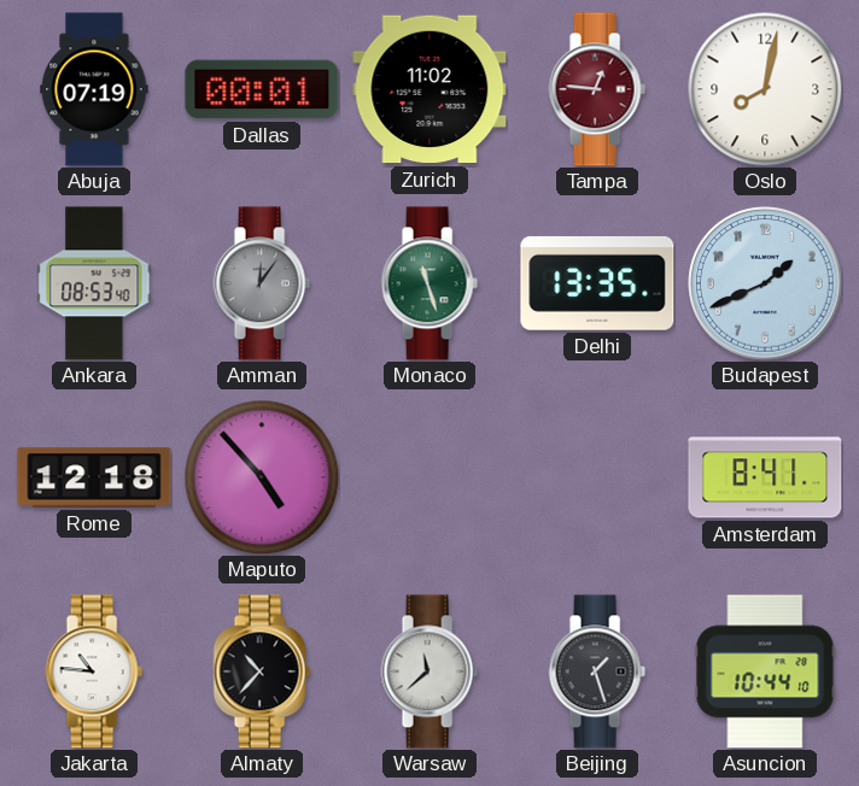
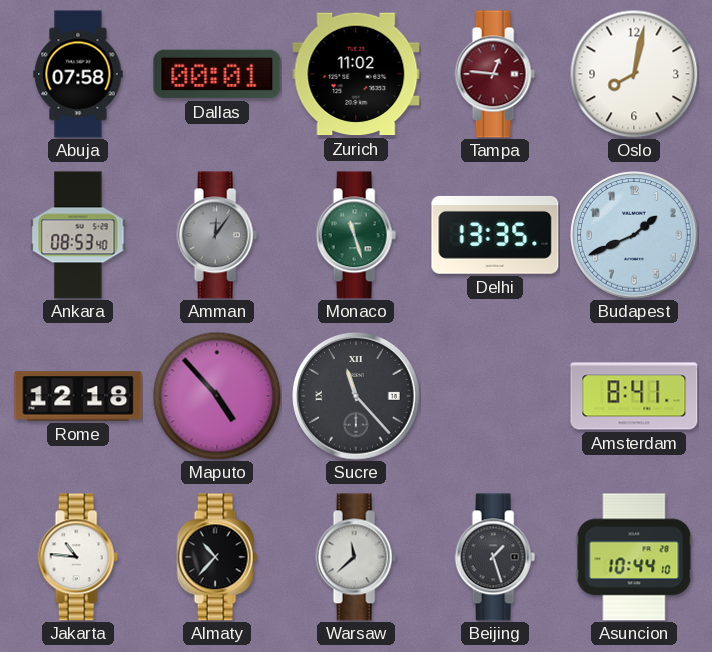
Abuja: 07:19 -> 07:58
Sucre: none -> 11:23
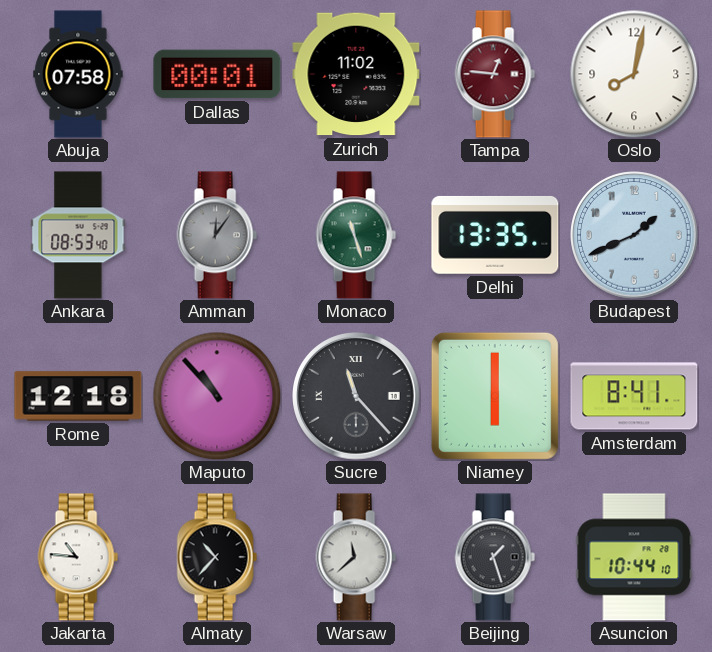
Maputo: 4:53 -> 10:53
Niamey: none -> 6:00
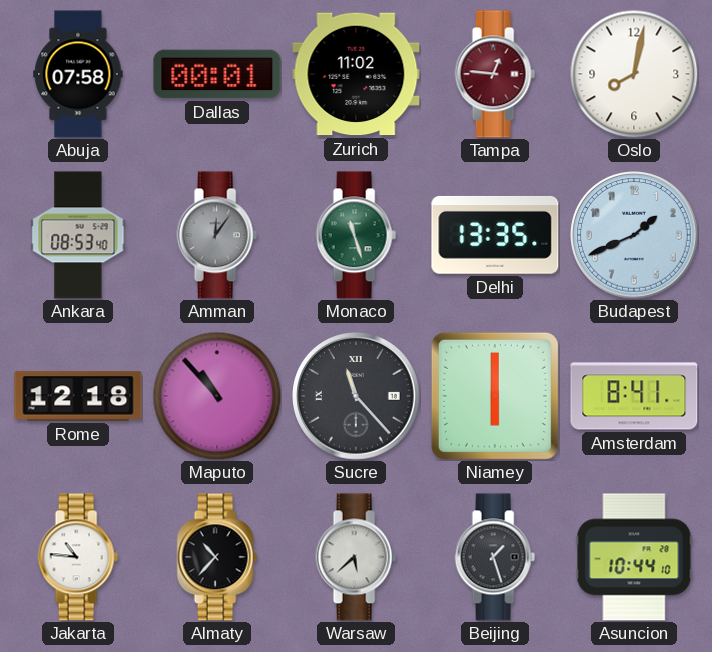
Warsaw: 11:38 -> 5:38
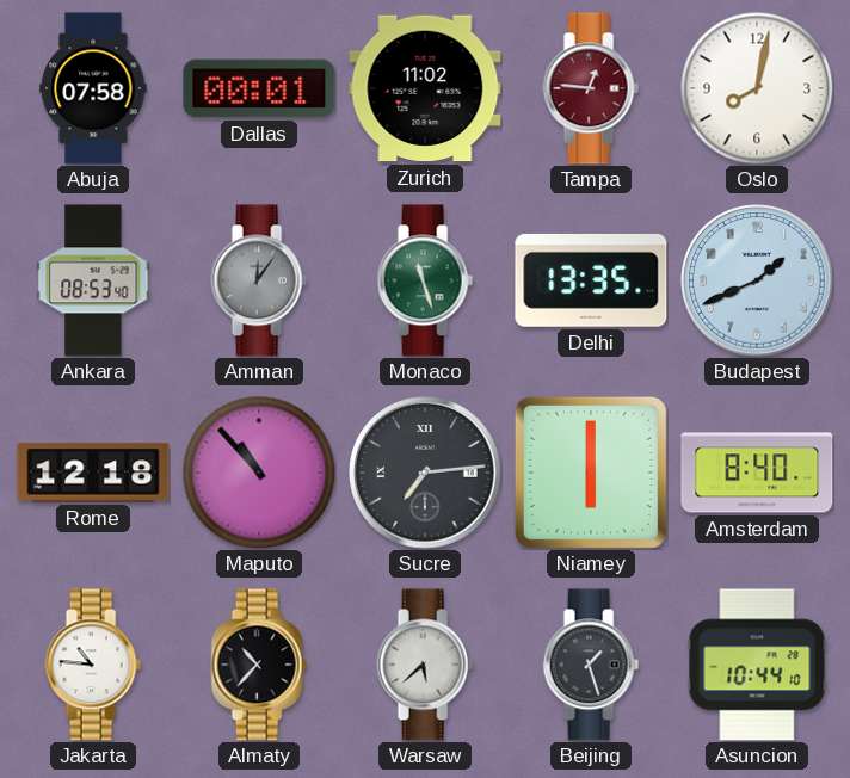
Sucre: 11:23 -> 7:14
Amsterdam: 8:41 -> 8:40
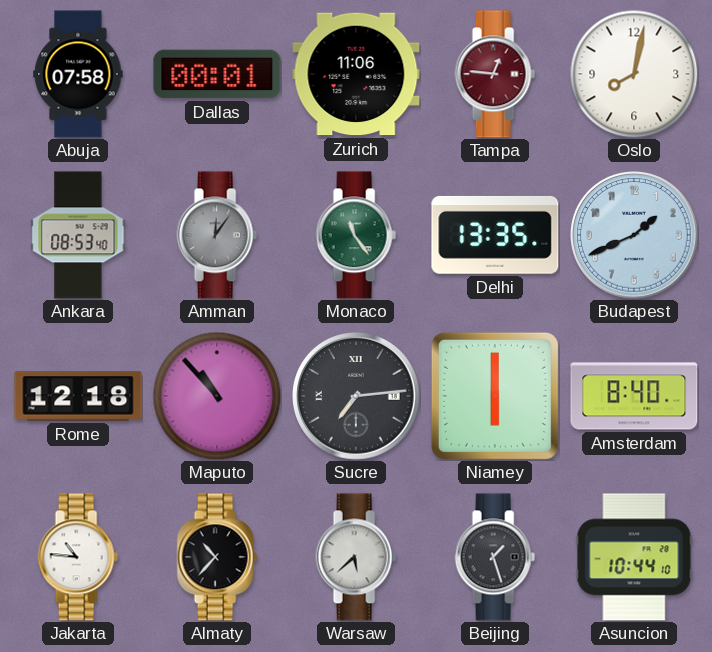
Zurich: 11:02 -> 11:06
Monaco: 11:27 -> 11:24
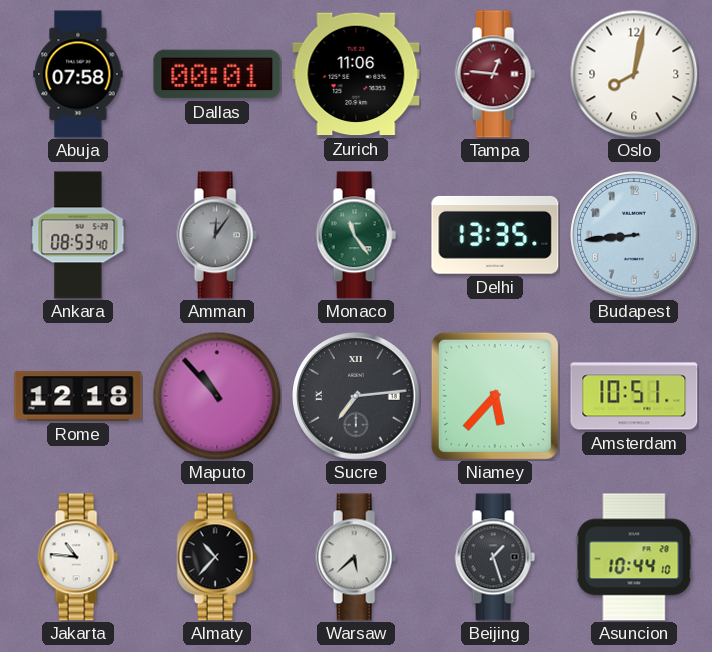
Budapest: 1:41 -> 8:44
Niamey: 6:00 -> 5:37
Amsterdam: 8:40 -> 10:51
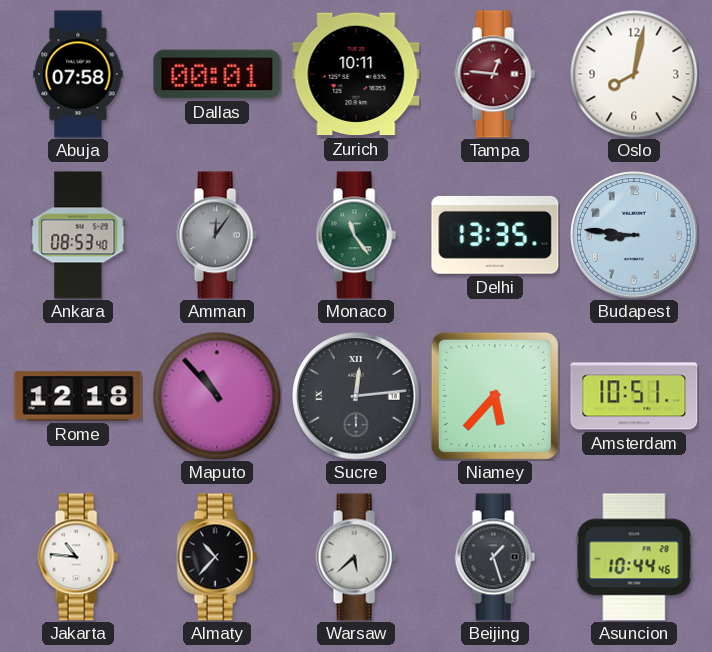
Zurich: 11:06 -> 10:11
Budapest: 8:44 -> 8:46
Sucre: 7:14 -> 12:14
Asuncion: 10:44:10 -> 10:44:46
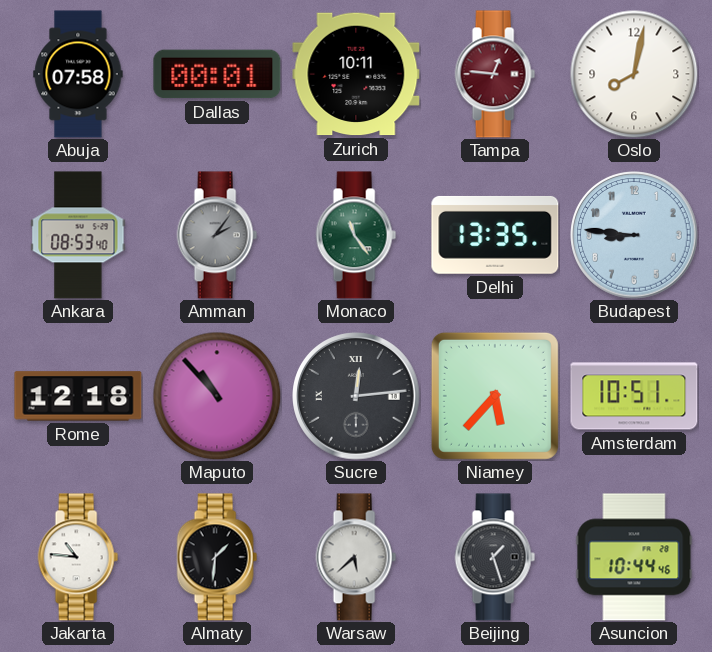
Amman: 12:06 -> 2:06
Almaty: 10:37 -> 1:31
